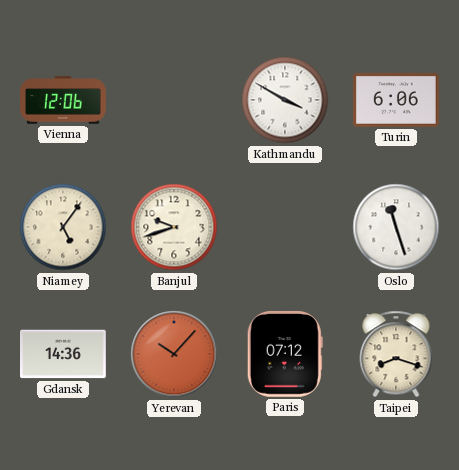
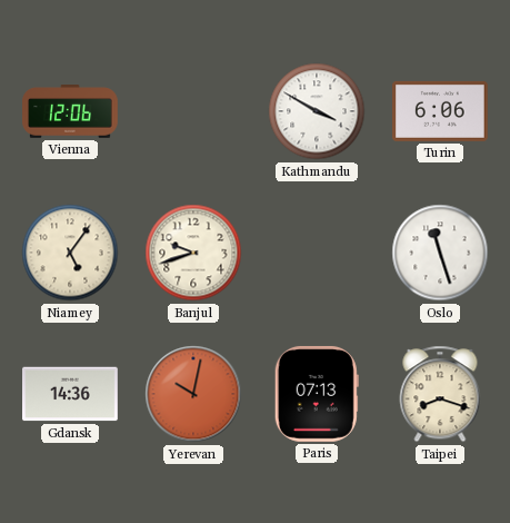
Yerevan: 10:07 -> 10:02
Paris: 07:12 -> 07:13
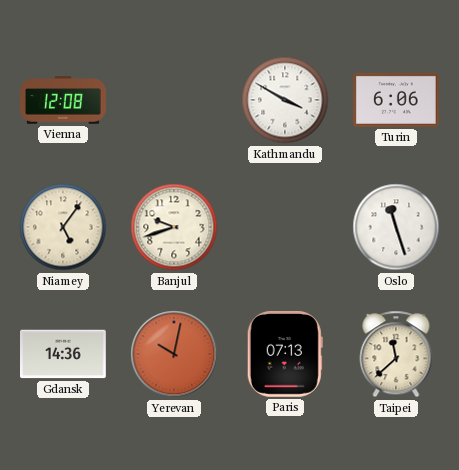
Vienna: 12:06 -> 12:08
Taipei: 8:18 -> 11:38
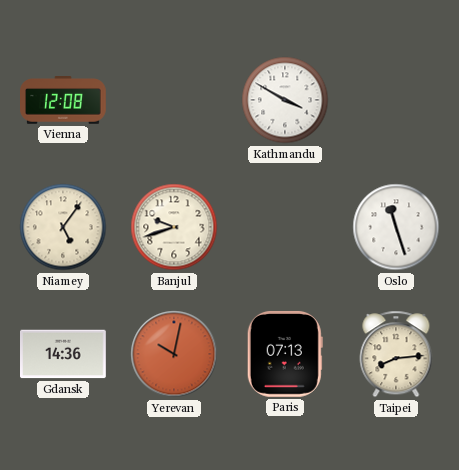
Turin: 6:06 -> none
Taipei: 11:38 -> 8:14
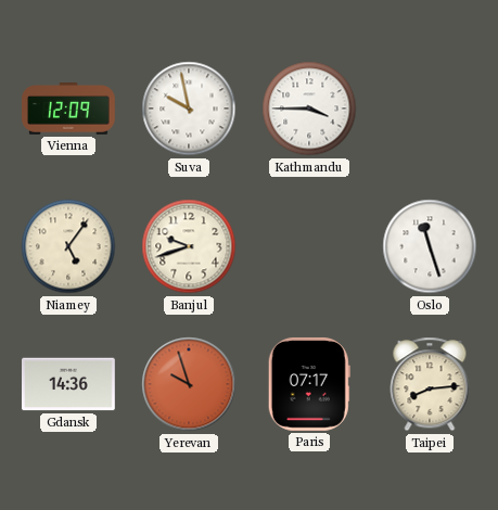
Vienna: 12:08 -> 12:09
Suva: none -> 9:58
Kathmandu: 3:50 -> 3:45
Yerevan: 10:02 -> 9:57
Paris: 07:13 -> 07:17
